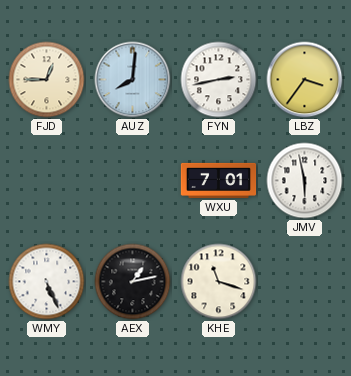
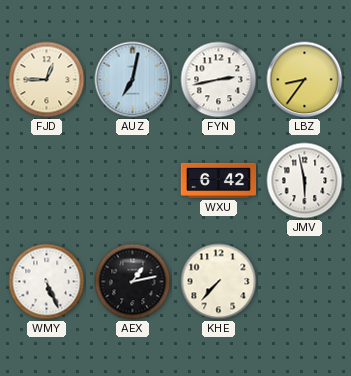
AUZ: 8:01 -> 7:02
LBZ: 3:36 -> 8:36
WXU: 7:01 -> 6:42
KHE: 11:18 -> 7:37
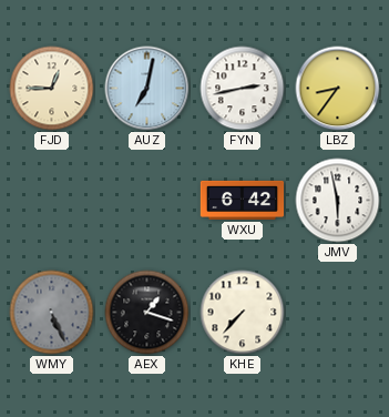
WMY dial: white -> grey
AEX: 1:13 -> 1:18
